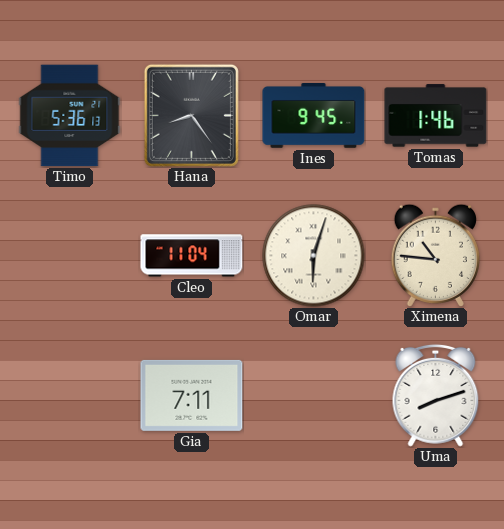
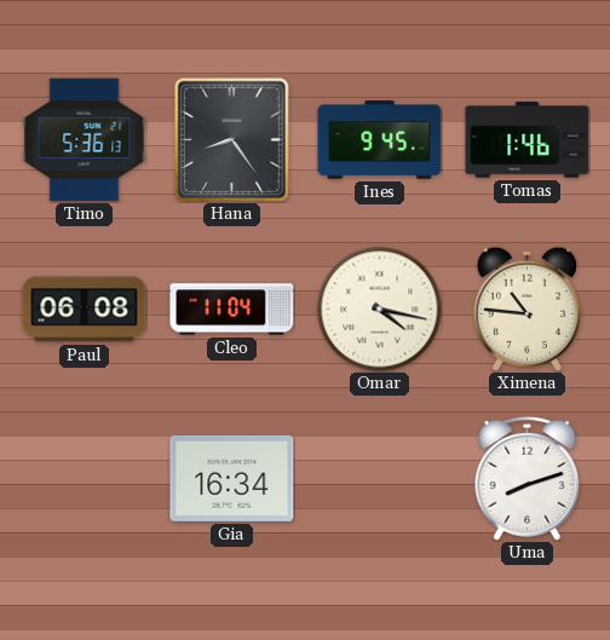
Paul: none -> 06:08
Omar: 6:03 -> 4:17
Gia: 7:11 -> 16:34
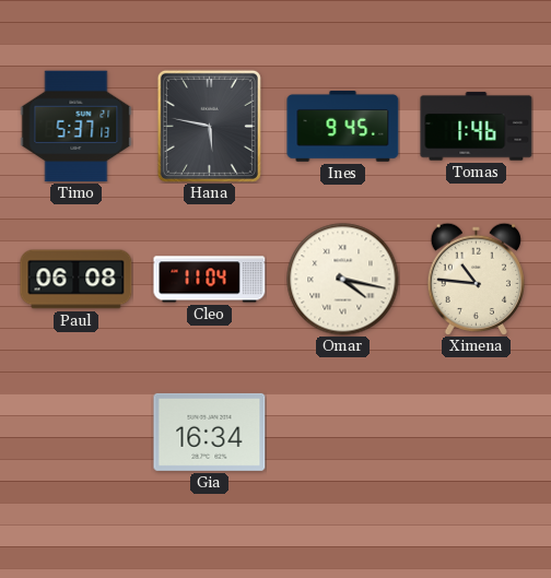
Timo: 5:36 -> 5:37
Hana: 8:24 -> 5:47
Uma: 8:12 -> none
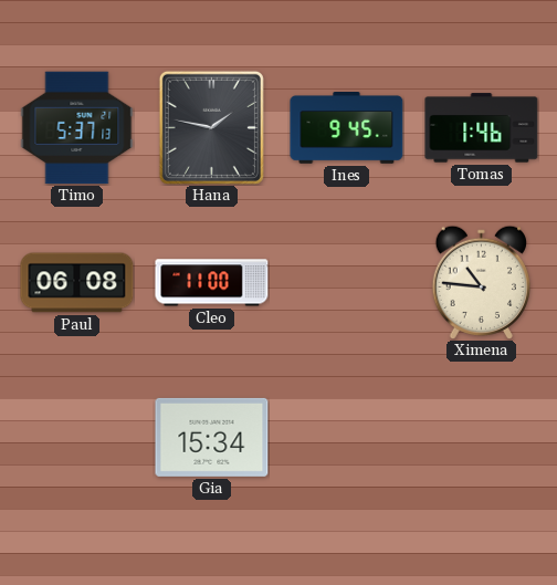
Hana: 5:47 -> 1:47
Cleo: 11:04 -> 11:00
Omar: 4:17 -> none
Gia: 16:34 -> 15:34
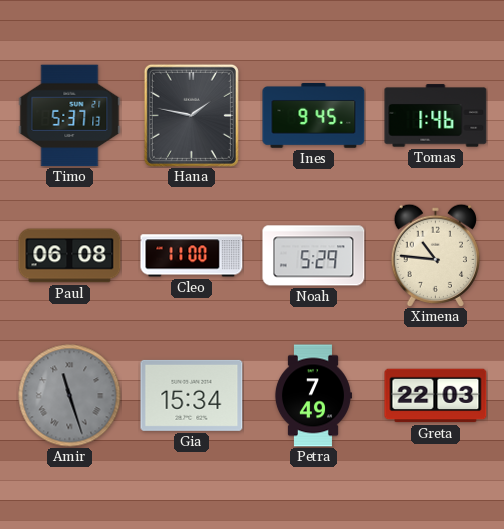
Noah: none -> 5:29
Amir: none -> 11:27
Petra: none -> 7:49
Greta: none -> 22:03
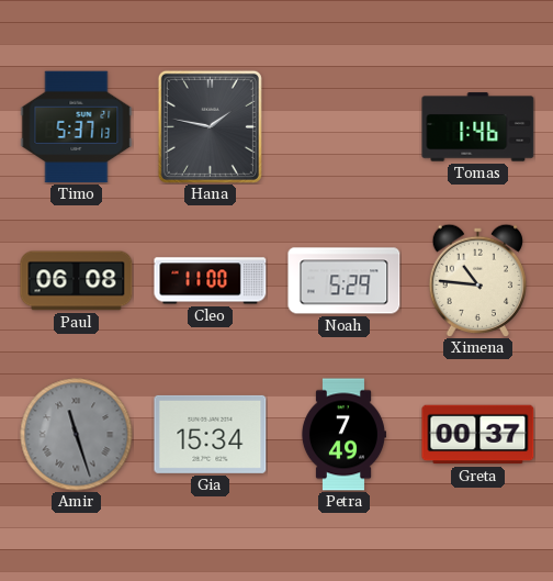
Ines: 9:45 -> none
Greta: 22:03 -> 00:37
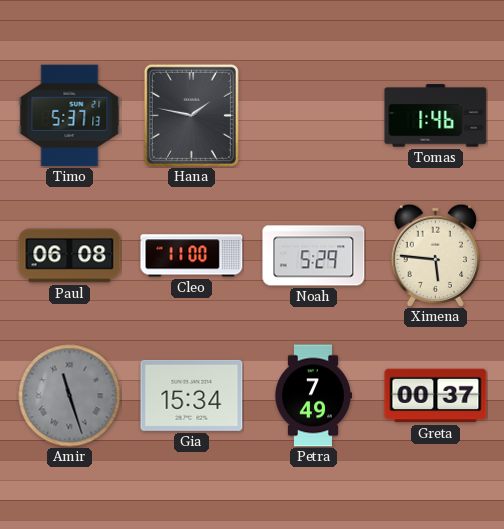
Ximena: 10:46 -> 5:46
